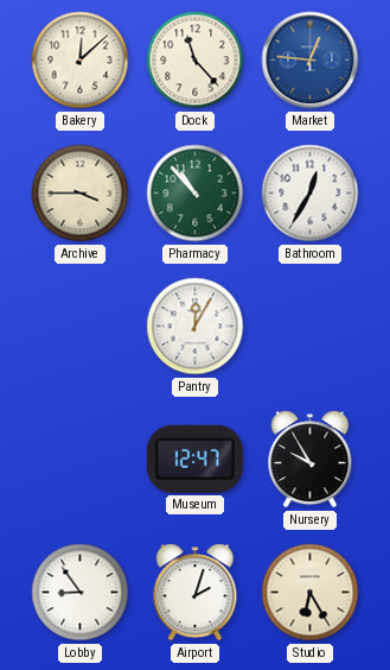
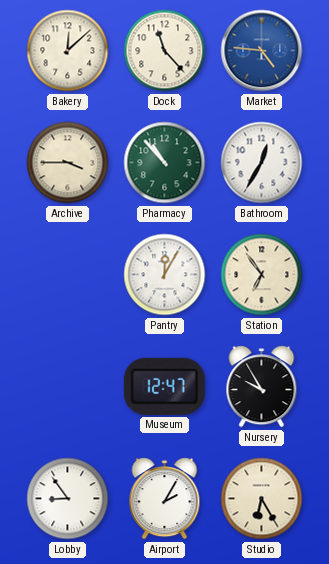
Market: 12:46 -> 4:46
Station: none -> 6:54
Airport: 2:03 -> 2:05
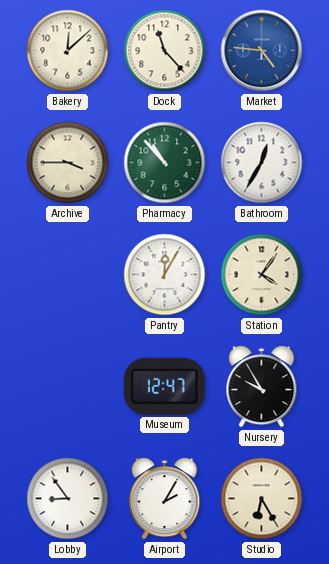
Station: 6:54 -> 4:06
